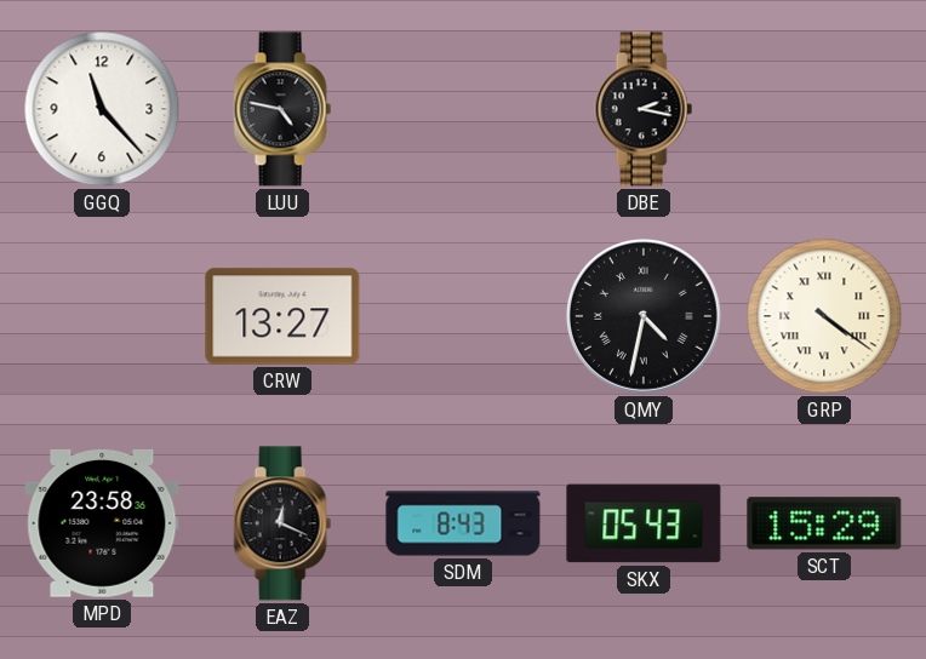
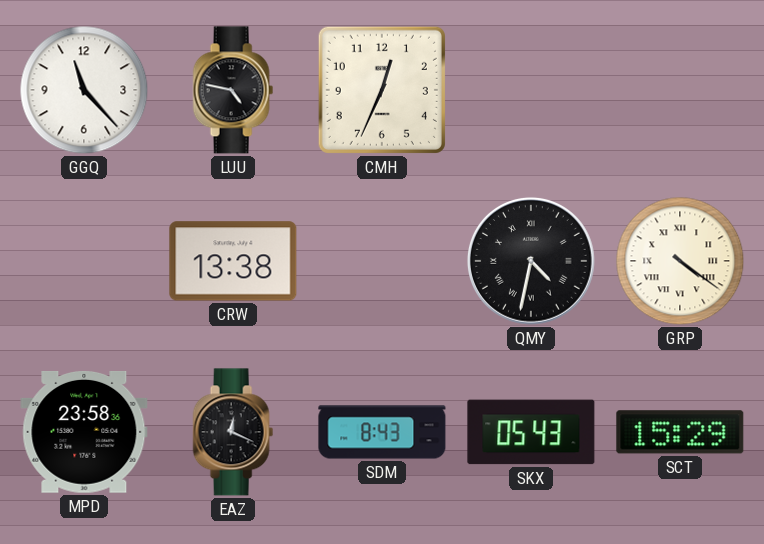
CMH: none -> 12:34
DBE: 2:17 -> none
CRW: 13:27 -> 13:38
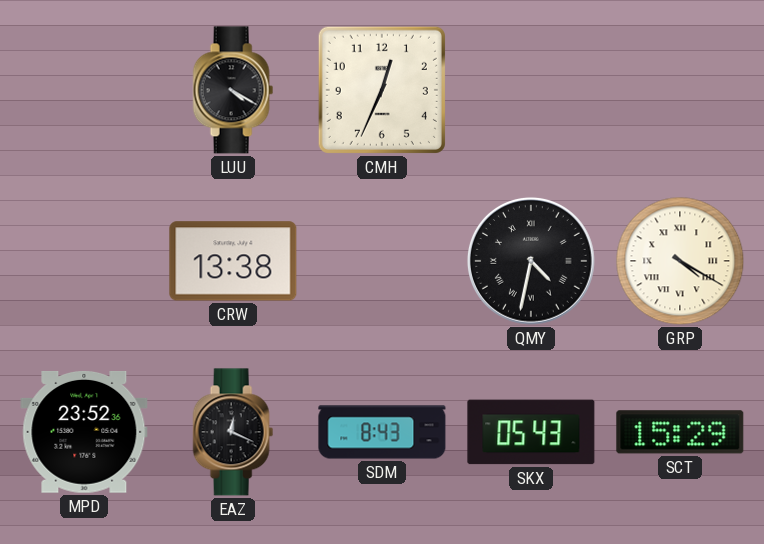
GGQ: 11:23 -> none
LUU: 4:47 -> 4:20
GRP: 4:21 -> 4:20
MPD: 23:58 -> 23:52
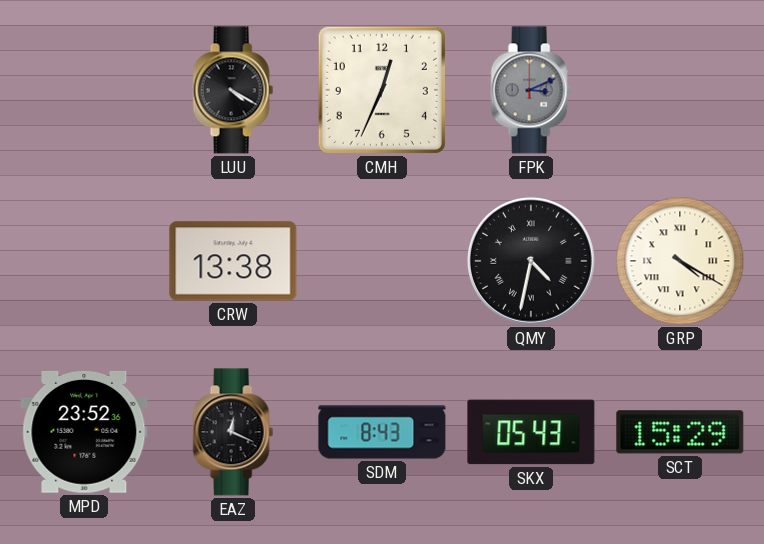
FPK: none -> 3:11
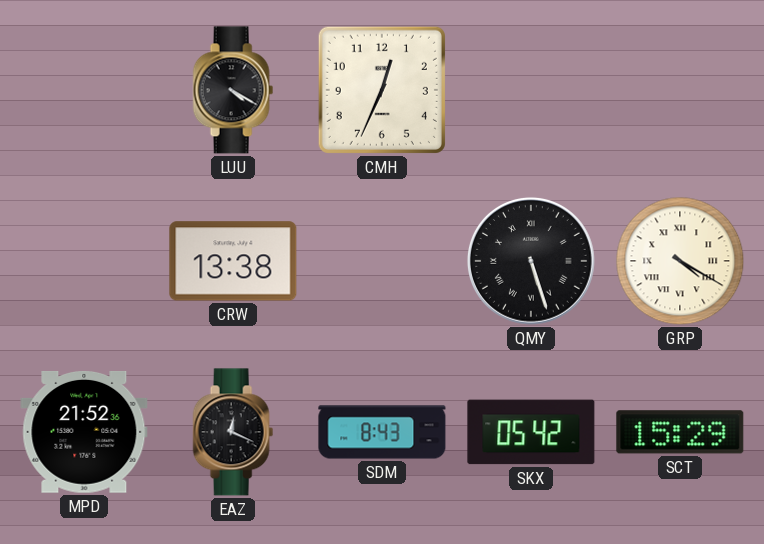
FPK: 3:11 -> none
QMY: 4:32 -> 5:27
MPD: 23:52 -> 21:52
SKX: 05:43 -> 05:42
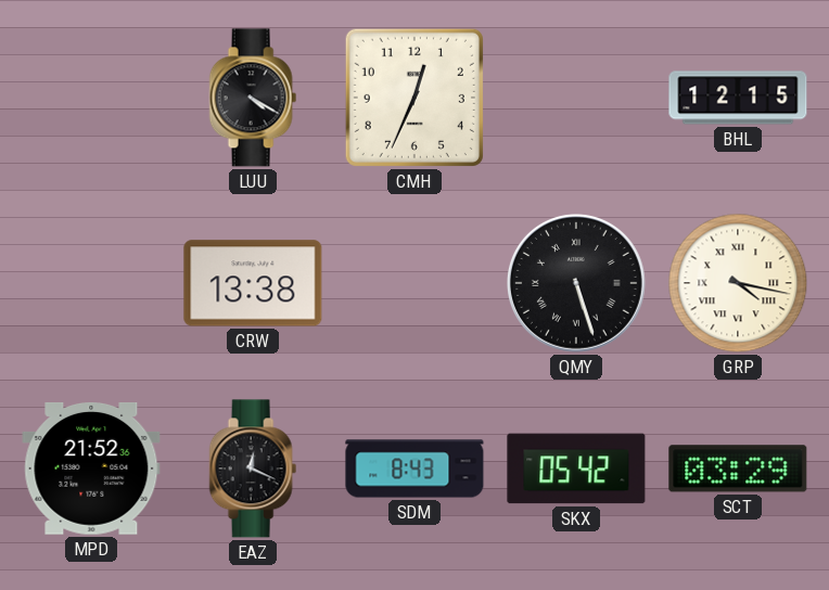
BHL: none -> 12:15
GRP: 4:20 -> 4:17
SCT: 15:29 -> 03:29
